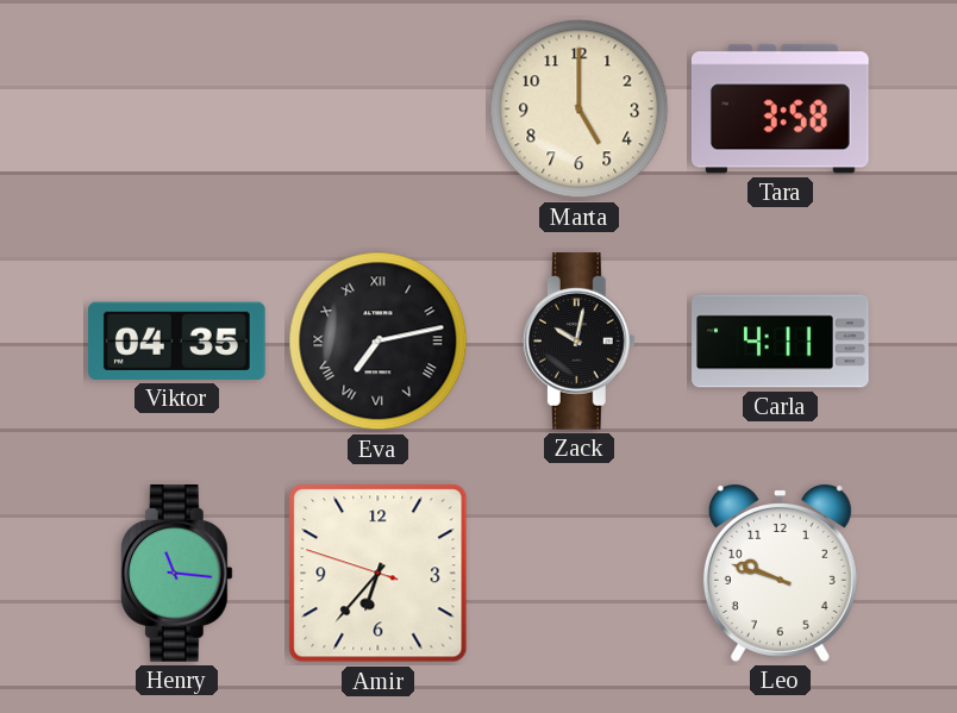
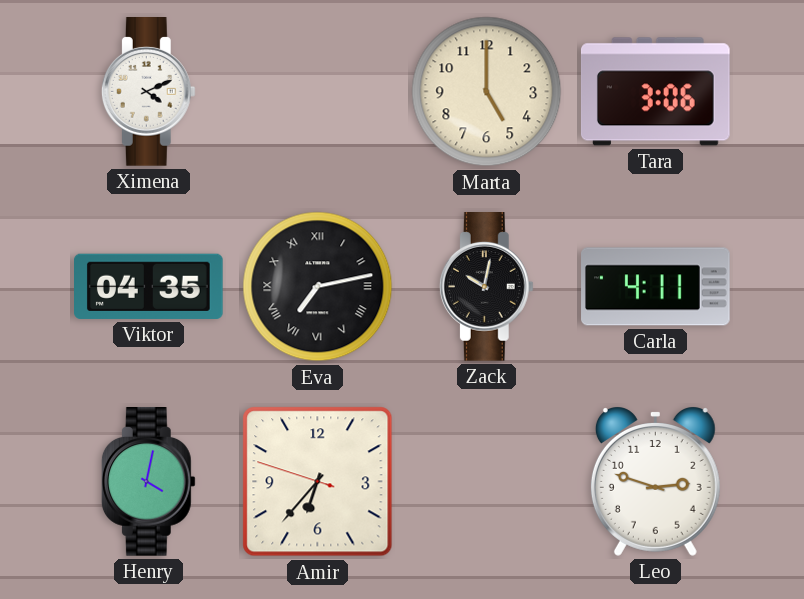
Ximena: none -> 4:11
Tara: 3:58 -> 3:06
Henry: 11:16 -> 4:02
Leo: 9:48 -> 2:48
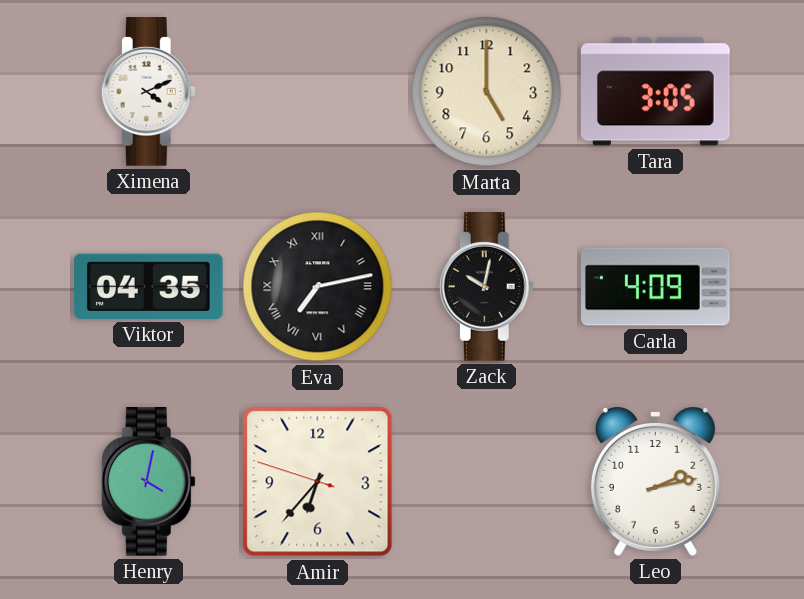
Tara: 3:06 -> 3:05
Carla: 4:11 -> 4:09
Leo: 2:48 -> 2:13
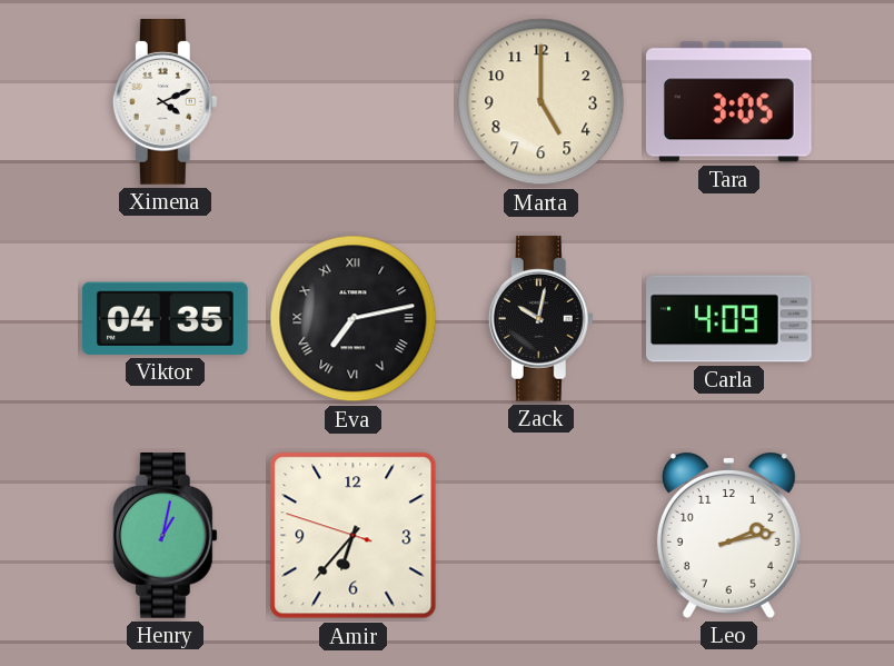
Henry: 4:02 -> 1:02
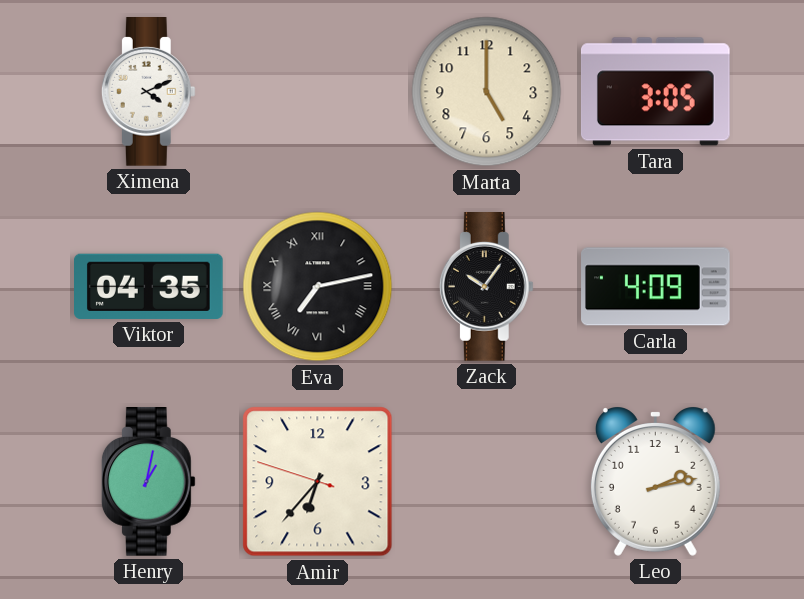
Zack: 10:02 -> 10:06
